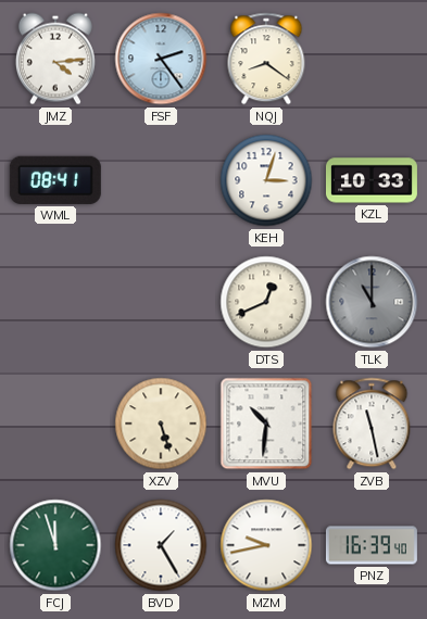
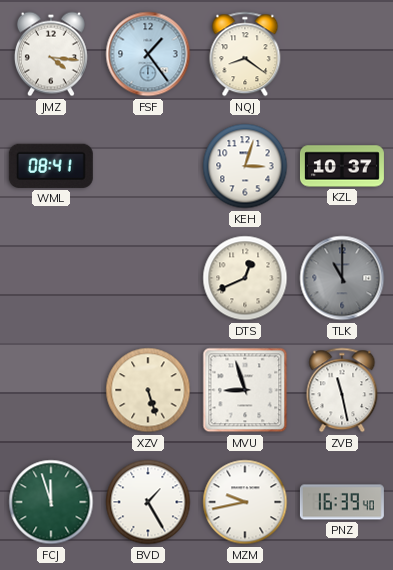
JMZ: 4:14 -> 4:16
FSF: 2:24 -> 1:24
KZL: 10:33 -> 10:37
MVU: 10:31 -> 8:57
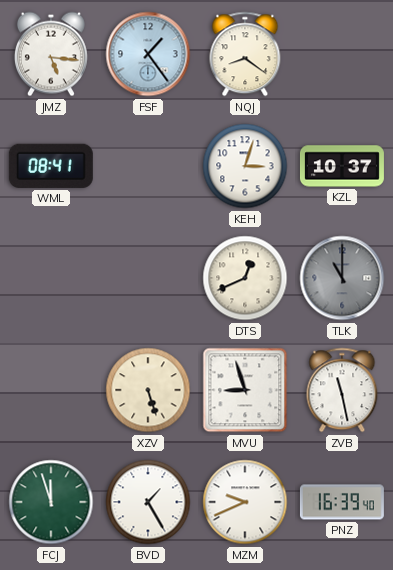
JMZ: 4:16 -> 5:16
MZM: 9:43 -> 9:41
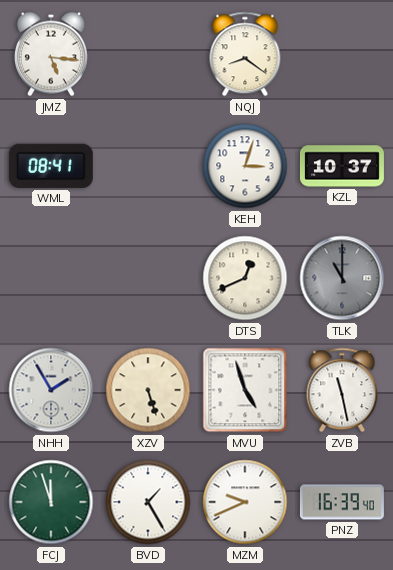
FSF: 1:24 -> none
NHH: none -> 1:55
MVU: 8:57 -> 4:57
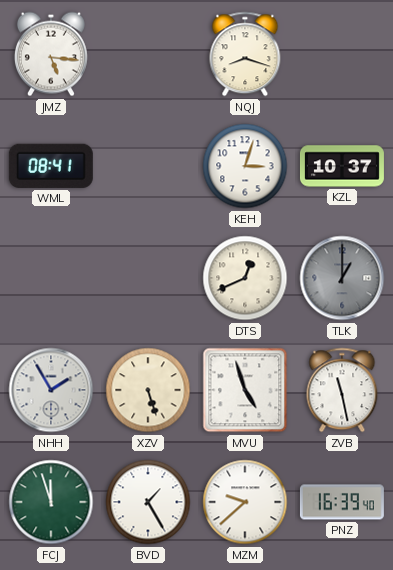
NQJ: 8:21 -> 8:18
TLK: 11:00 -> 1:00
MZM: 9:41 -> 9:38
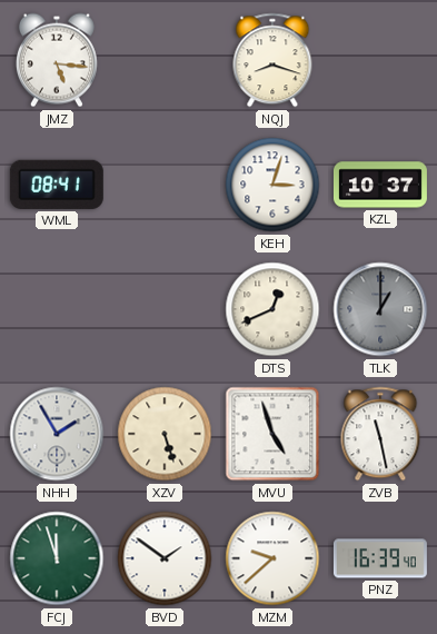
BVD: 1:25 -> 1:51
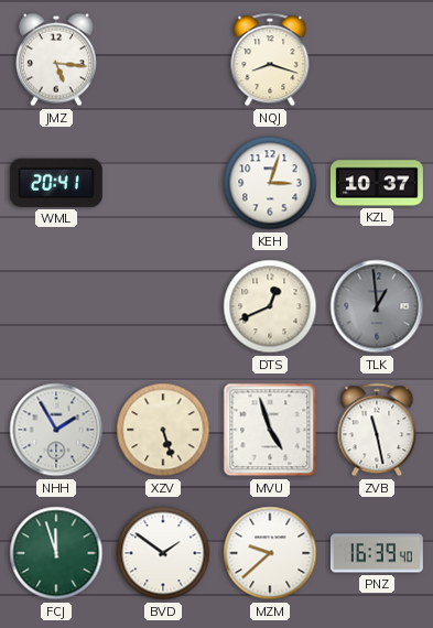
WML: 08:41 -> 20:41
TLK: 1:00 -> 12:59
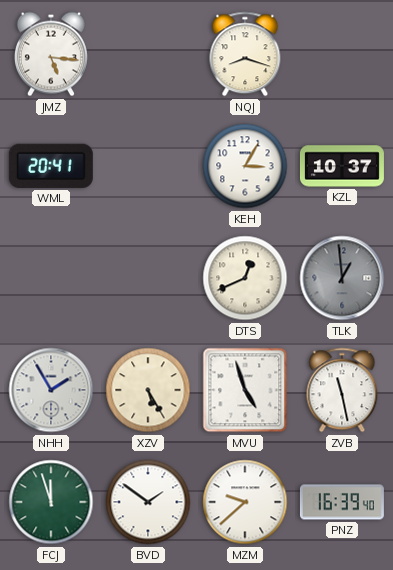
KEH: 3:03 -> 3:05
XZV: 5:27 -> 5:25
